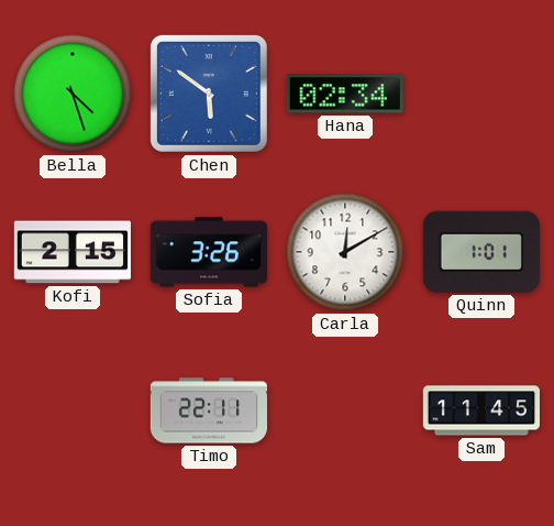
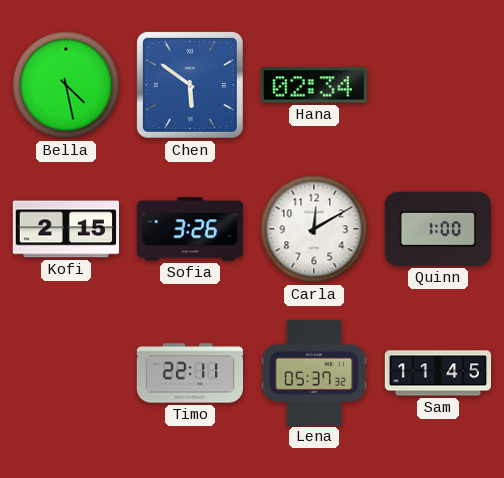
Bella: 4:27 -> 4:28
Quinn: 1:01 -> 1:00
Lena: none -> 05:37
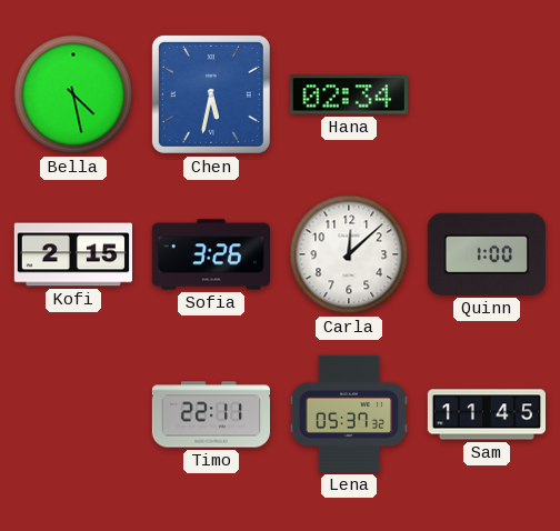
Chen: 5:51 -> 5:32
Carla: 12:10 -> 12:08
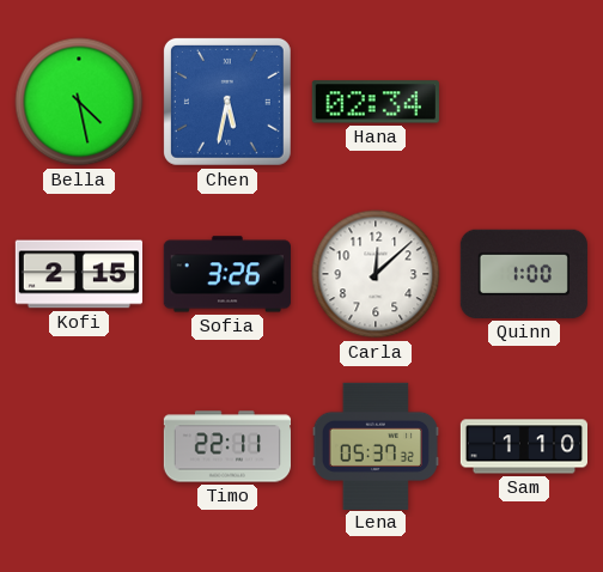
Sam: 11:45 -> 1:10
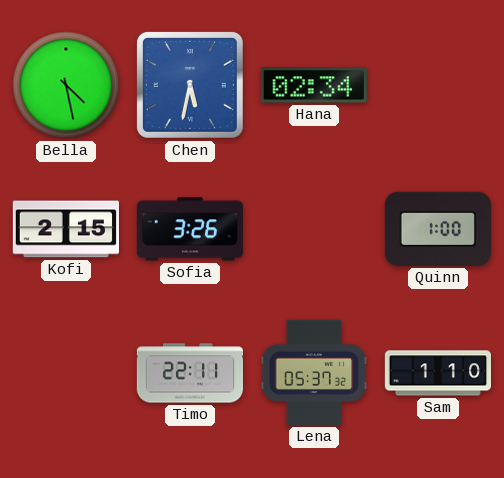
Carla: 12:08 -> none
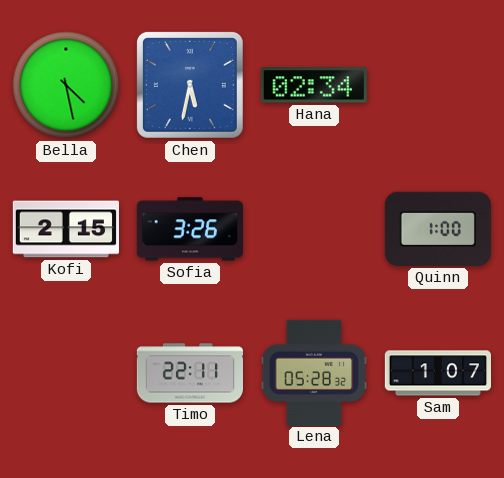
Lena: 05:37 -> 05:28
Sam: 1:10 -> 1:07
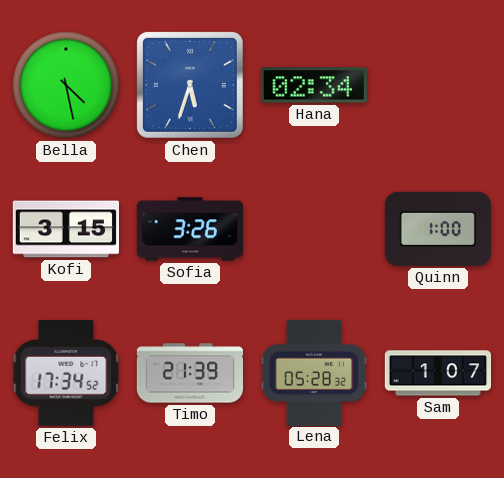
Chen: 5:32 -> 5:33
Kofi: 2:15 -> 3:15
Felix: none -> 17:34
Timo: 22:11 -> 21:39
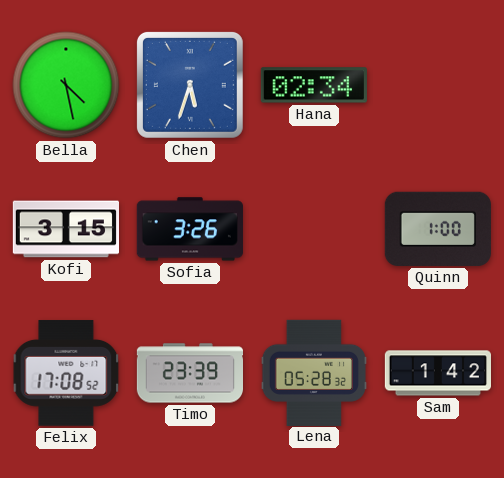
Felix: 17:34 -> 17:08
Timo: 21:39 -> 23:39
Sam: 1:07 -> 1:42
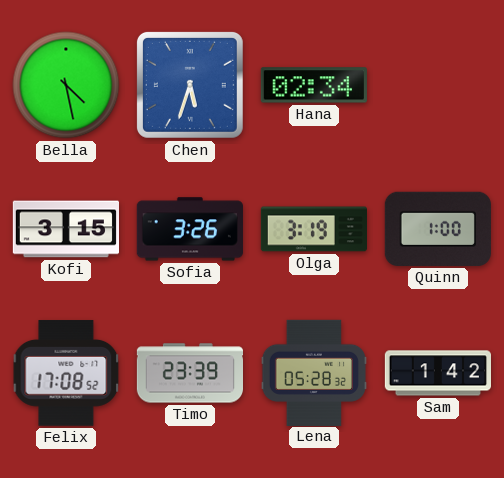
Olga: none -> 3:19
